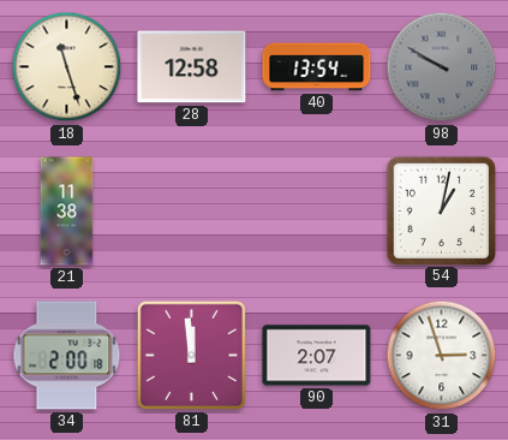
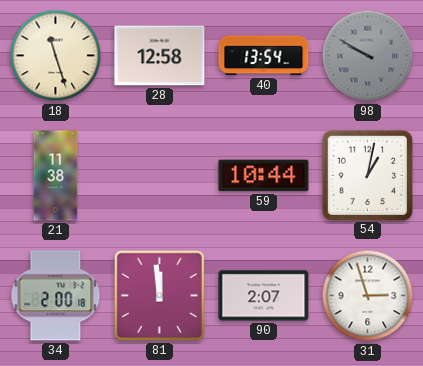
59: none -> 10:44
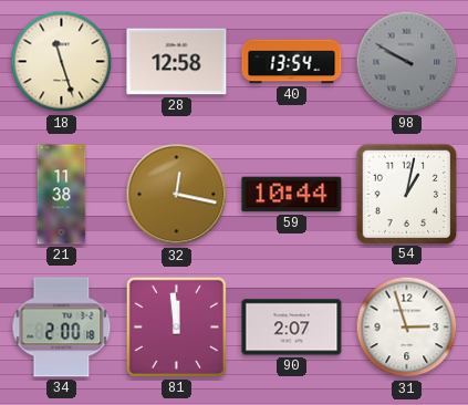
32: none -> 12:17
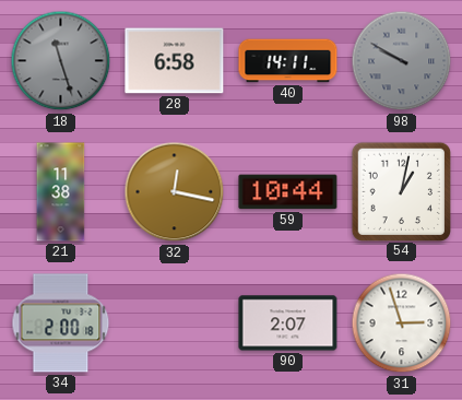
18 dial: cream -> grey
28: 12:58 -> 6:58
40: 13:54 -> 14:11
81: 11:59 -> none
